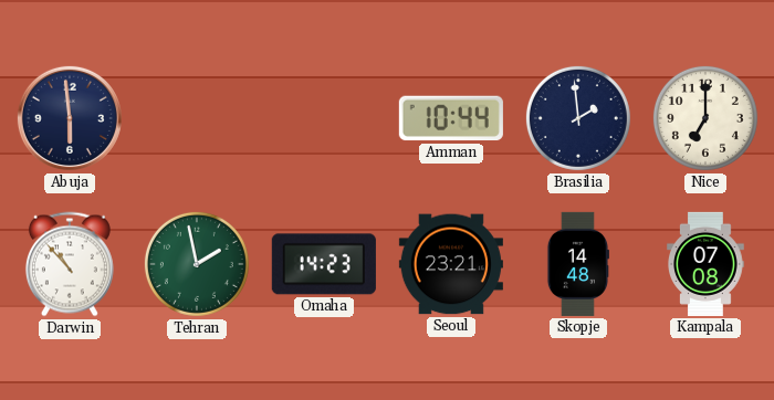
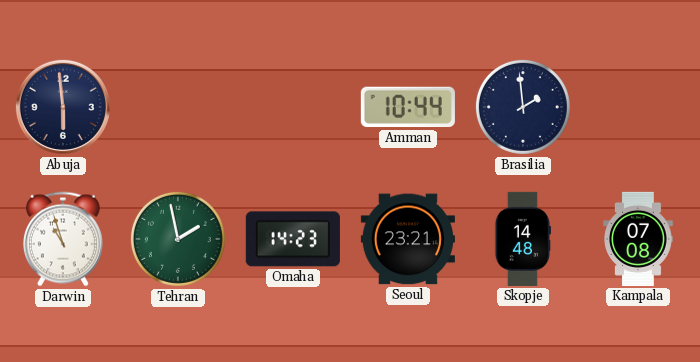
Nice: 7:00 -> none
Darwin: 10:53 -> 10:57
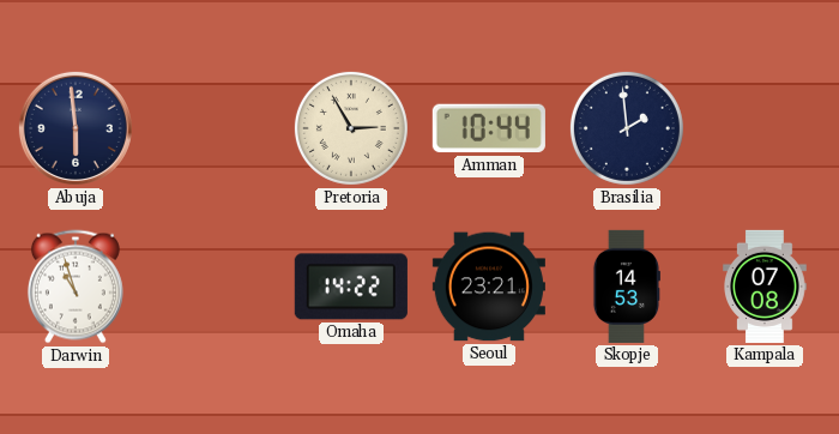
Pretoria: none -> 2:55
Tehran: 1:58 -> none
Omaha: 14:23 -> 14:22
Skopje: 14:48 -> 14:53
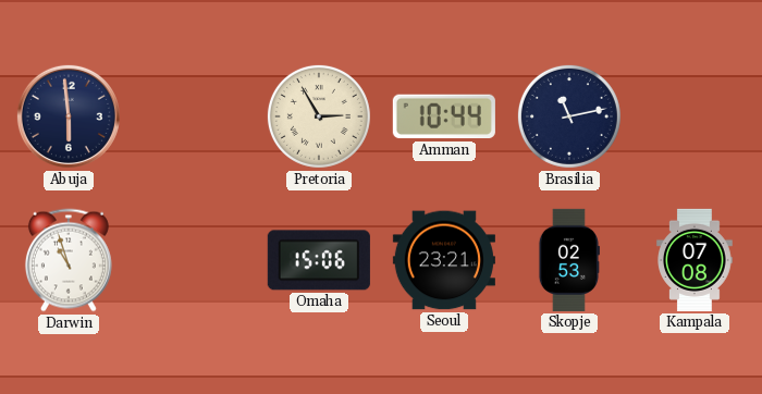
Brasilia: 1:59 -> 11:13
Omaha: 14:22 -> 15:06
Skopje: 14:53 -> 02:53
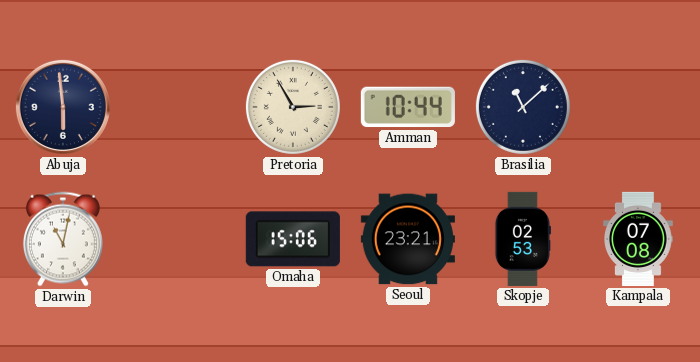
Brasilia: 11:13 -> 11:08
Darwin: 10:57 -> 11:02
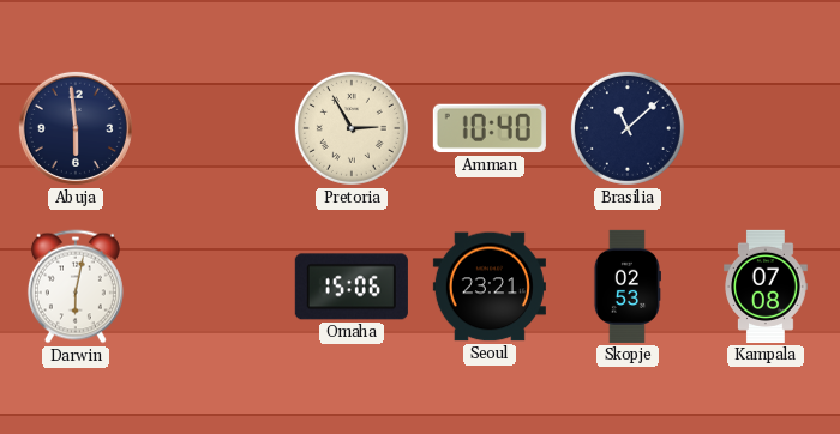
Amman: 10:44 -> 10:40
Darwin: 11:02 -> 6:02
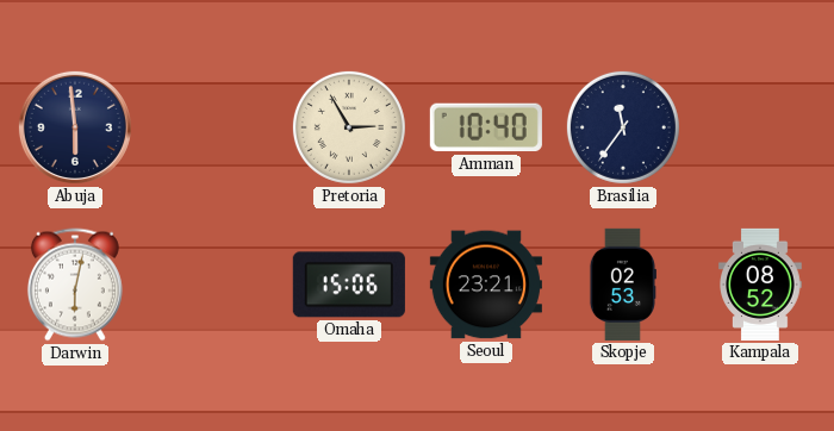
Brasilia: 11:08 -> 11:36
Kampala: 07:08 -> 08:52
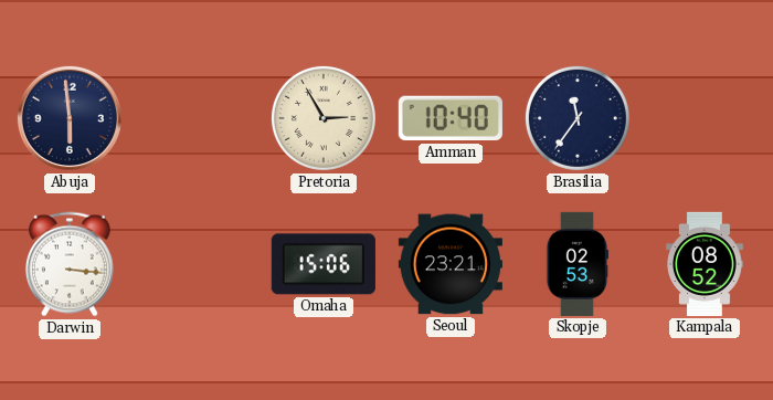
Darwin: 6:02 -> 3:16
